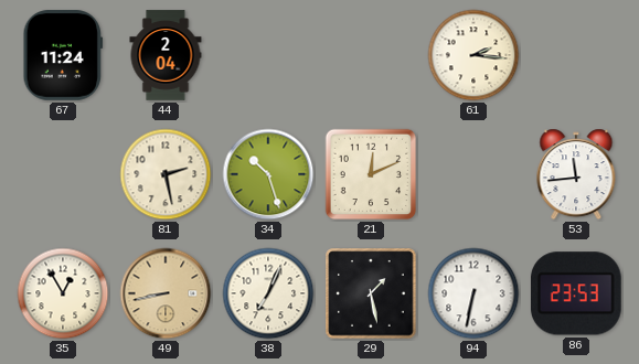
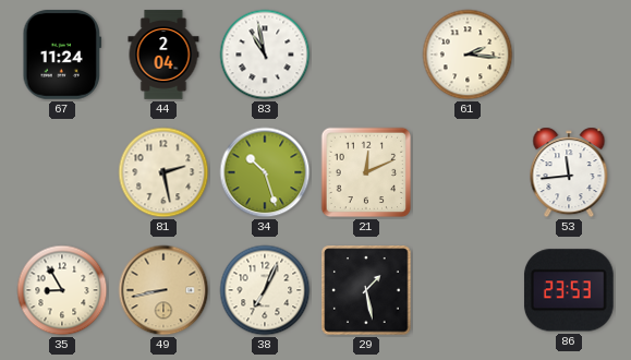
83: none -> 10:58
35: 12:55 -> 8:55
94: 6:32 -> none
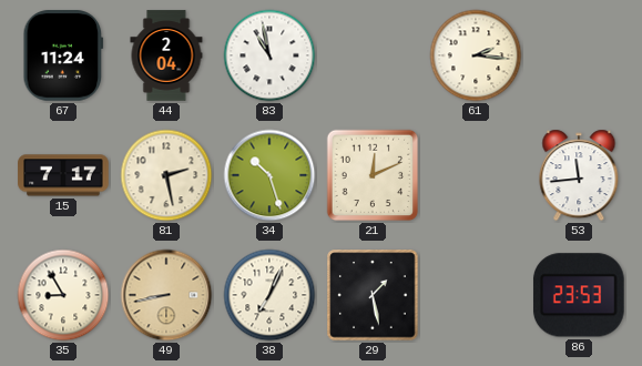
15: none -> 7:17
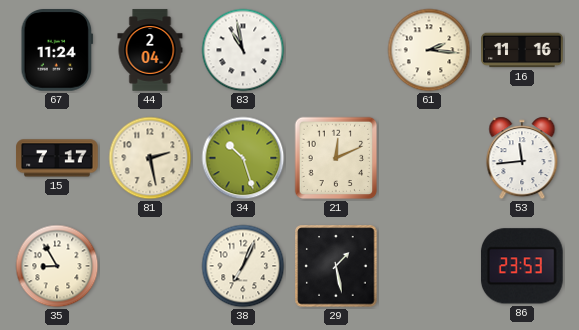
16: none -> 11:16
49: 8:43 -> none
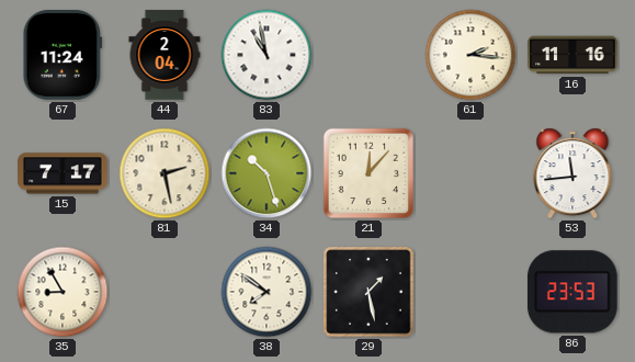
21: 12:11 -> 12:07
38: 7:04 -> 7:51
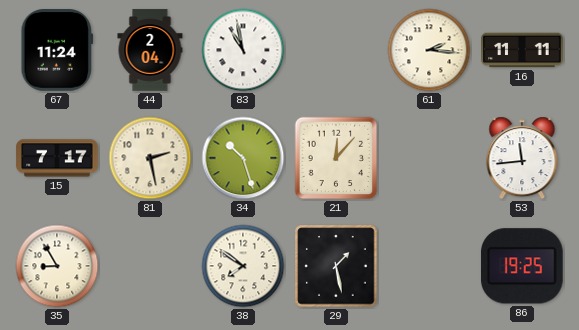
16: 11:16 -> 11:11
86: 23:53 -> 19:25
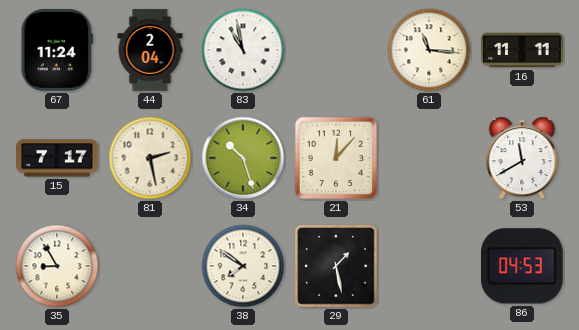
61: 2:16 -> 11:16
53: 11:44 -> 11:40
86: 19:25 -> 04:53
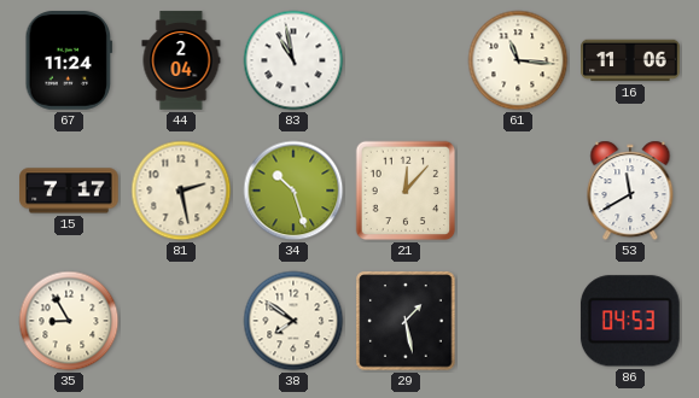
16: 11:11 -> 11:06
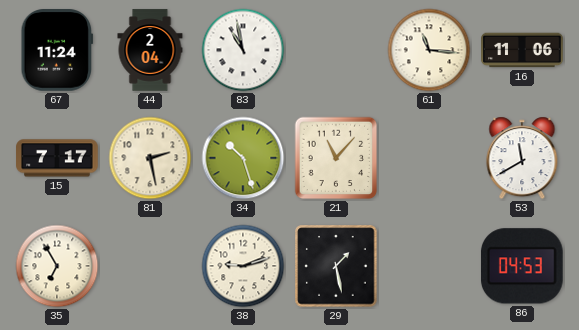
21: 12:07 -> 11:07
35: 8:55 -> 6:55
38: 7:51 -> 9:12
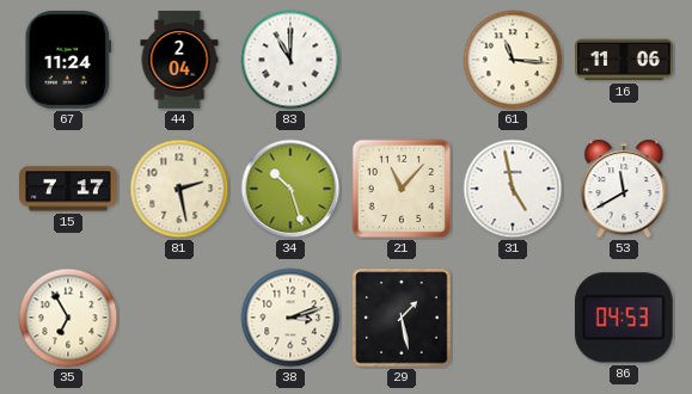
83: 10:58 -> 11:00
31: none -> 4:58
38: 9:12 -> 3:12
